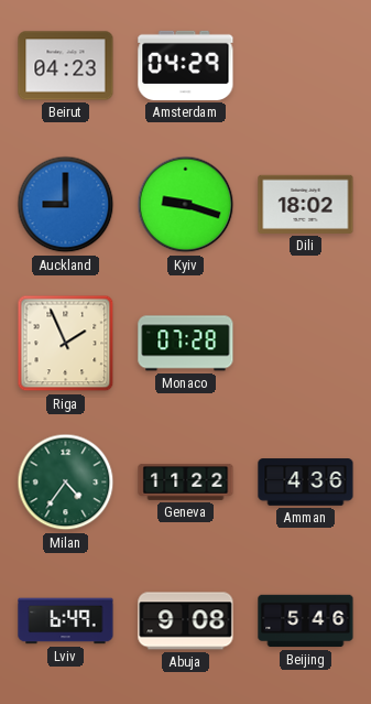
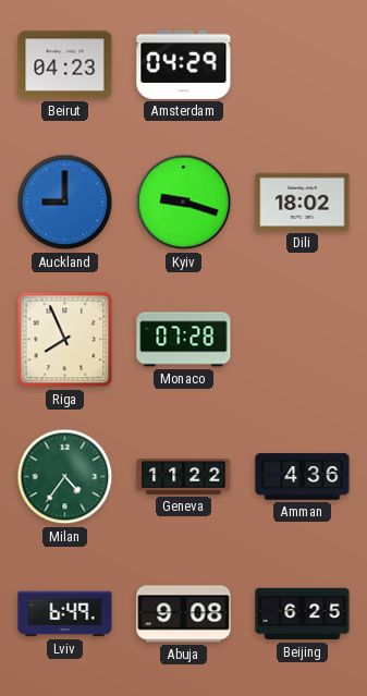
Riga: 1:56 -> 7:56
Beijing: 5:46 -> 6:25
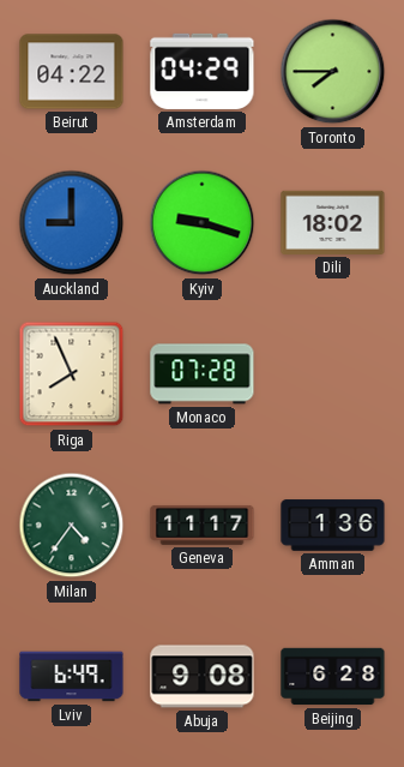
Beirut: 04:23 -> 04:22
Toronto: none -> 7:45
Geneva: 11:22 -> 11:17
Amman: 4:36 -> 1:36
Beijing: 6:25 -> 6:28
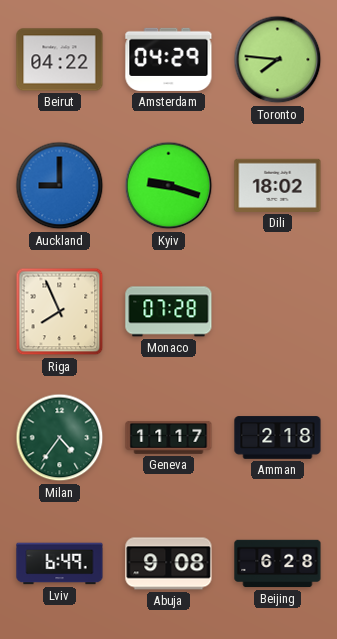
Toronto: 7:45 -> 7:46
Amman: 1:36 -> 2:18
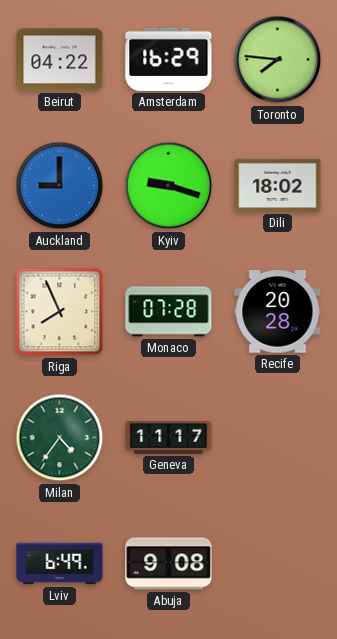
Amsterdam: 04:29 -> 16:29
Recife: none -> 20:28
Amman: 2:18 -> none
Beijing: 6:28 -> none
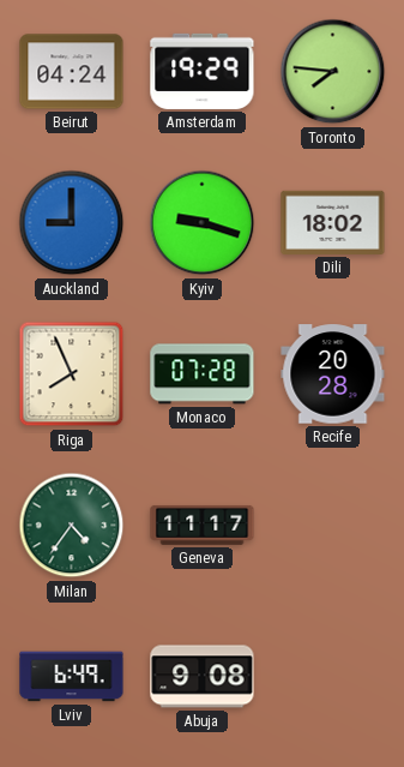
Beirut: 04:22 -> 04:24
Amsterdam: 16:29 -> 19:29
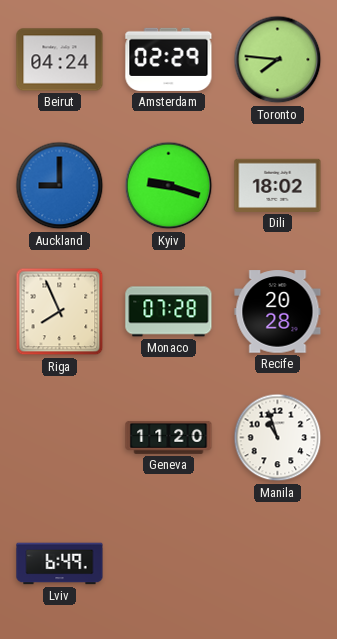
Amsterdam: 19:29 -> 02:29
Milan: 4:36 -> none
Geneva: 11:17 -> 11:20
Manila: none -> 10:57
Abuja: 9:08 -> none
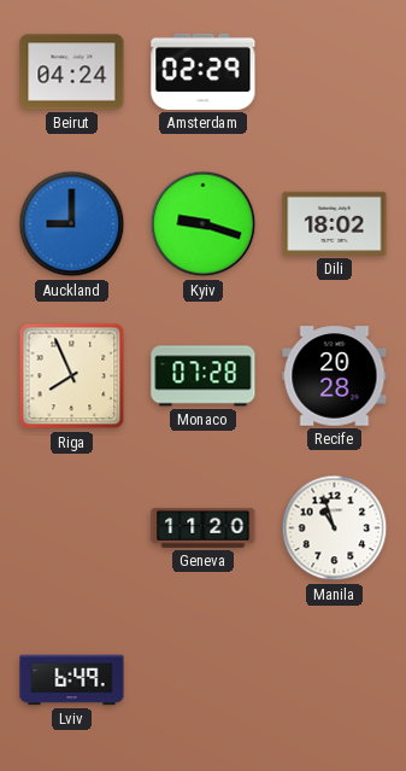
Toronto: 7:46 -> none
